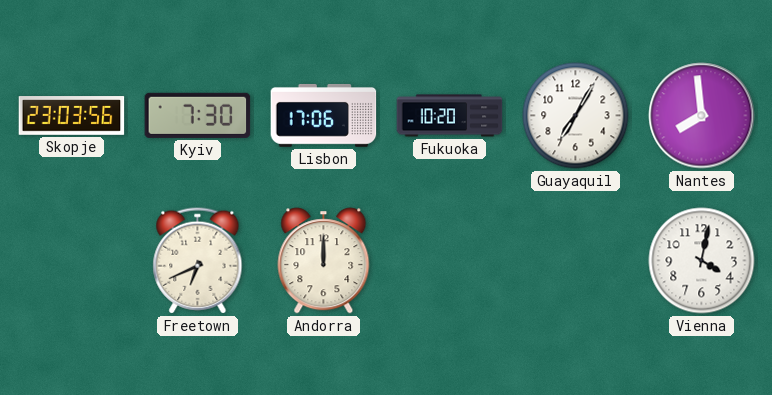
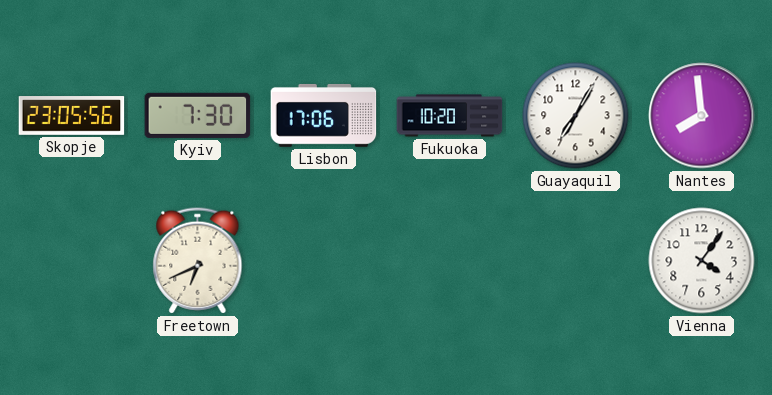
Skopje: 23:03 -> 23:05
Andorra: 12:00 -> none
Vienna: 4:02 -> 4:06
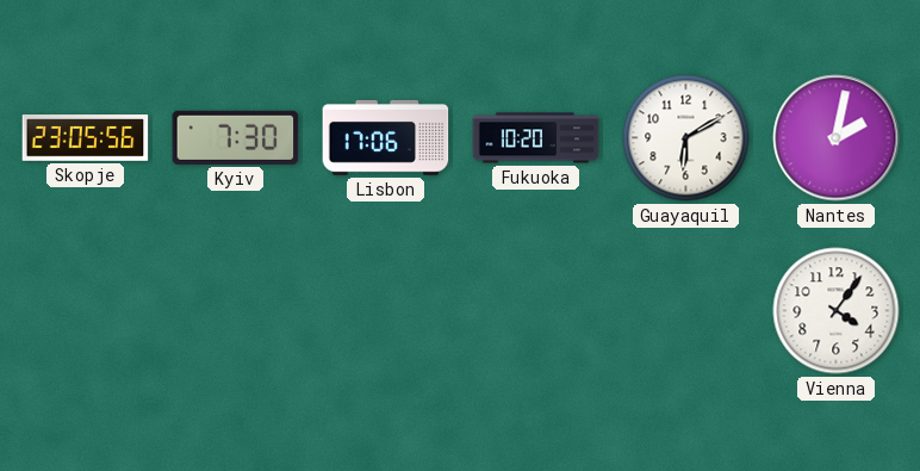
Guayaquil: 7:05 -> 6:10
Nantes: 7:59 -> 2:02
Freetown: 6:41 -> none
